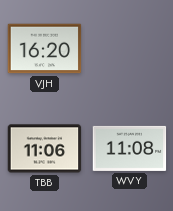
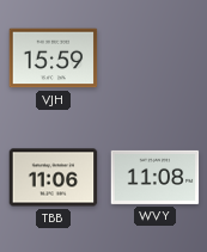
VJH: 16:20 -> 15:59
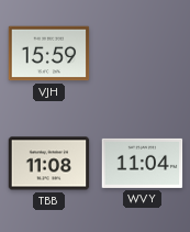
TBB: 11:06 -> 11:08
WVY: 11:08 -> 11:04
